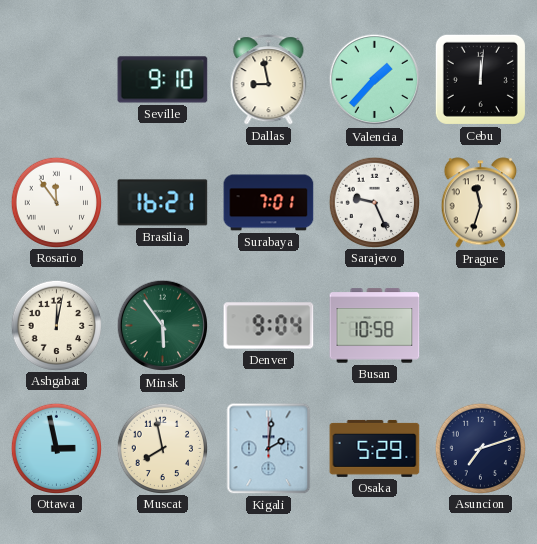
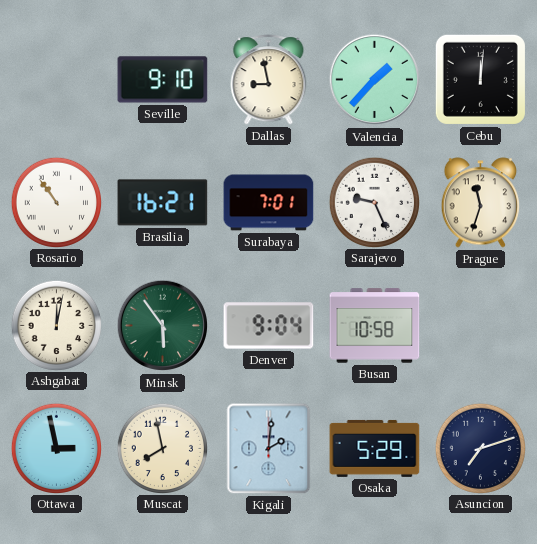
Rosario: 11:54 -> 10:54
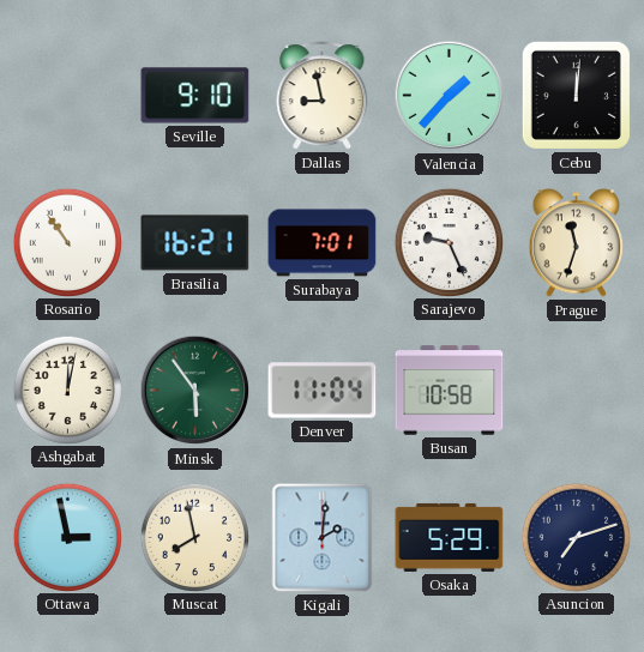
Denver: 9:04 -> 11:04
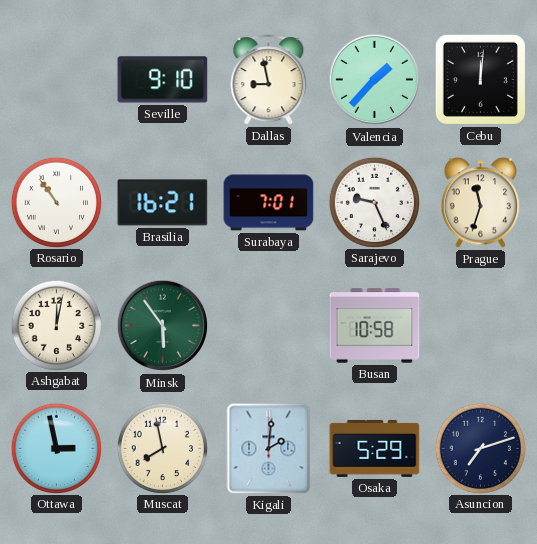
Denver: 11:04 -> none
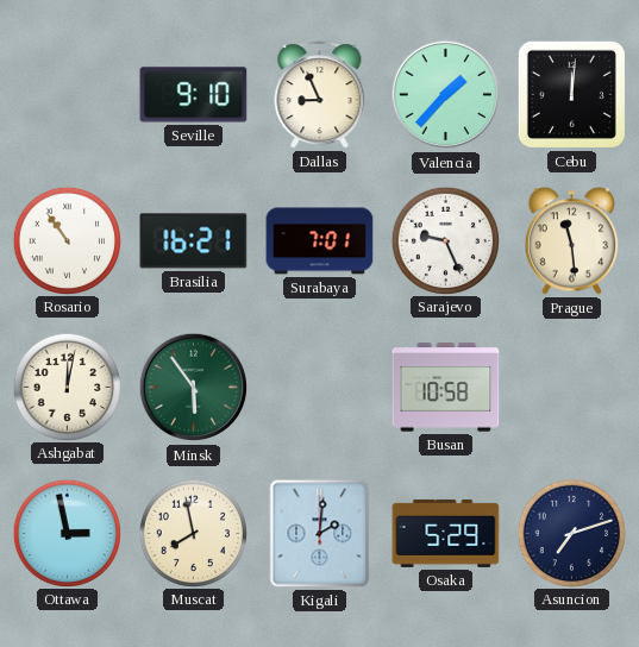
Dallas: 8:58 -> 8:56
Prague: 11:33 -> 11:29
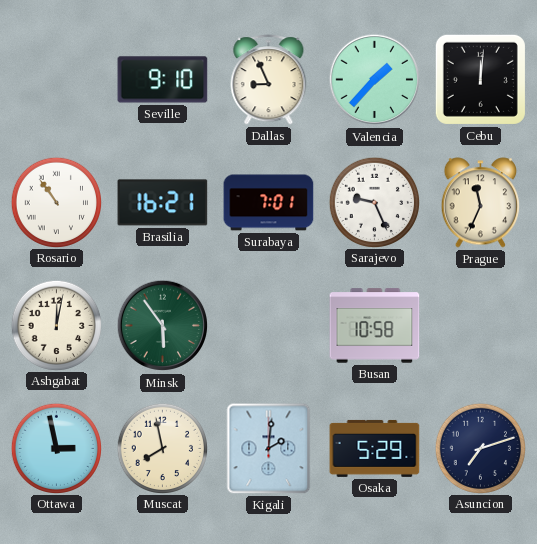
Prague: 11:29 -> 11:34
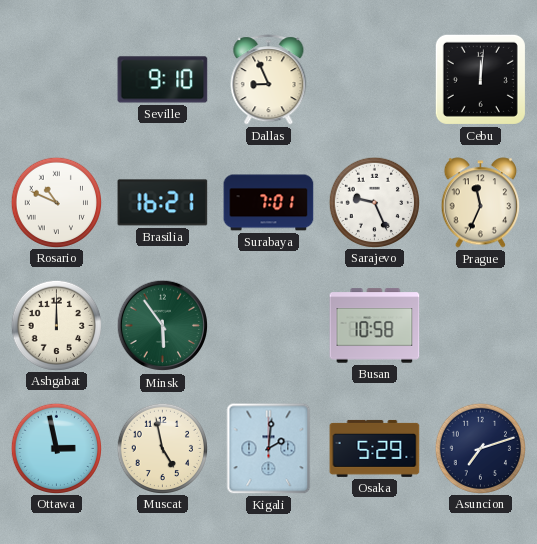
Valencia: 1:37 -> none
Rosario: 10:54 -> 10:49
Ashgabat: 12:02 -> 12:00
Muscat: 7:58 -> 4:58
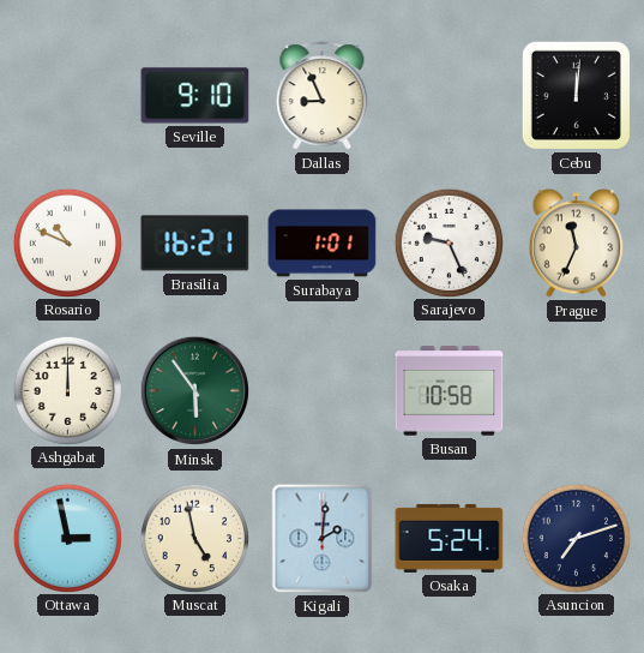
Surabaya: 7:01 -> 1:01
Osaka: 5:29 -> 5:24
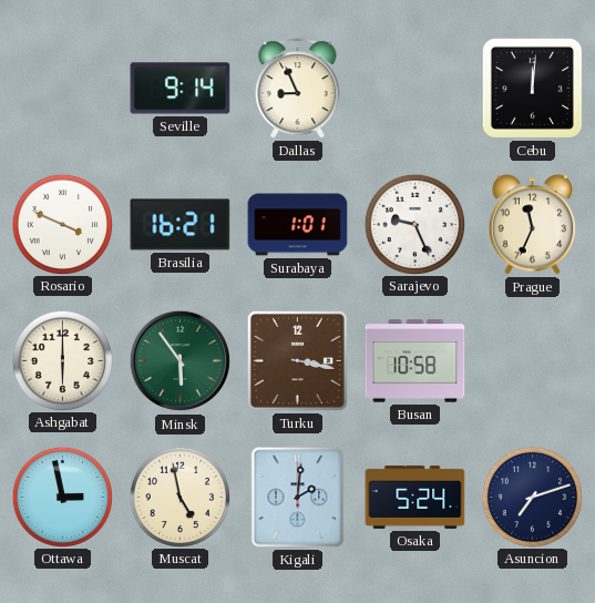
Seville: 9:10 -> 9:14
Rosario: 10:49 -> 3:49
Ashgabat: 12:00 -> 6:00
Turku: none -> 3:17
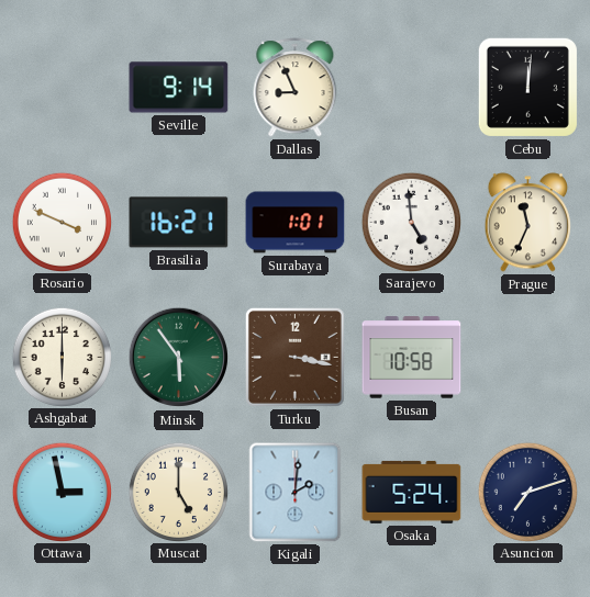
Sarajevo: 9:26 -> 4:59
Muscat: 4:58 -> 5:00
